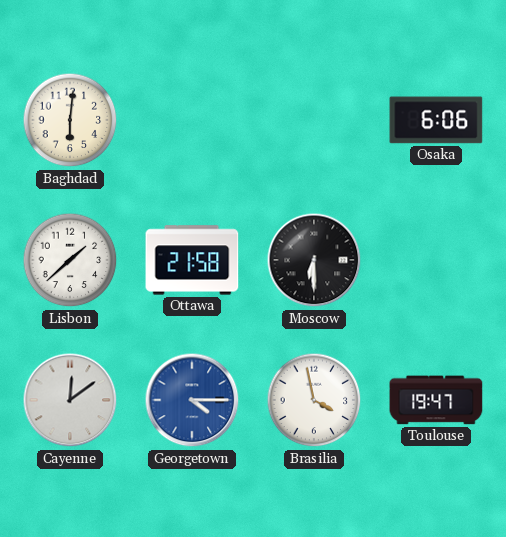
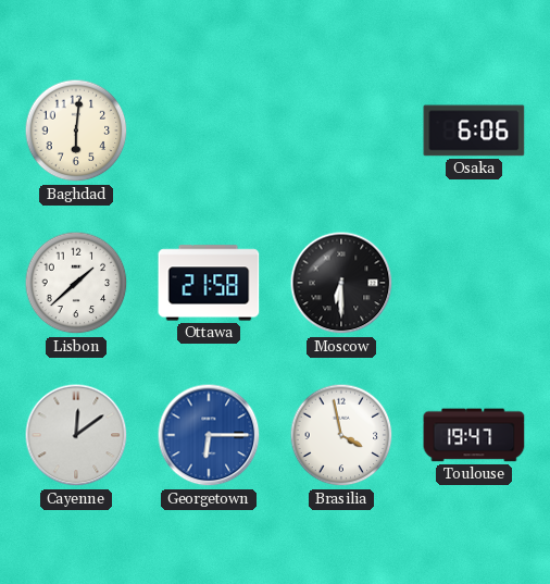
Georgetown: 4:15 -> 6:15
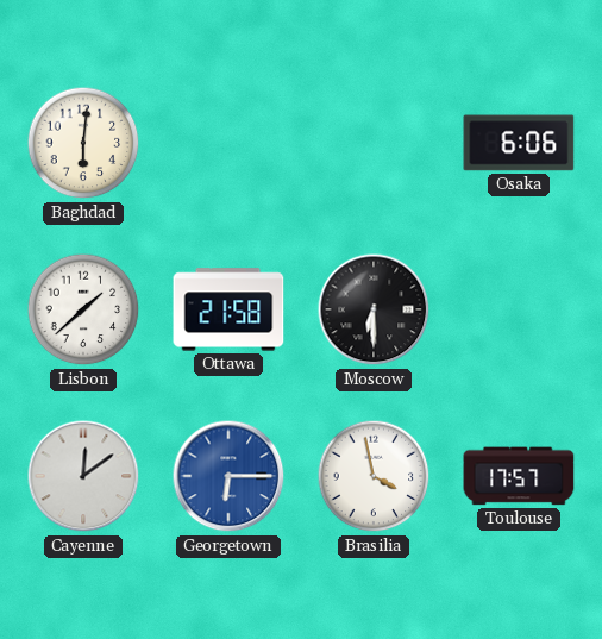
Toulouse: 19:47 -> 17:57
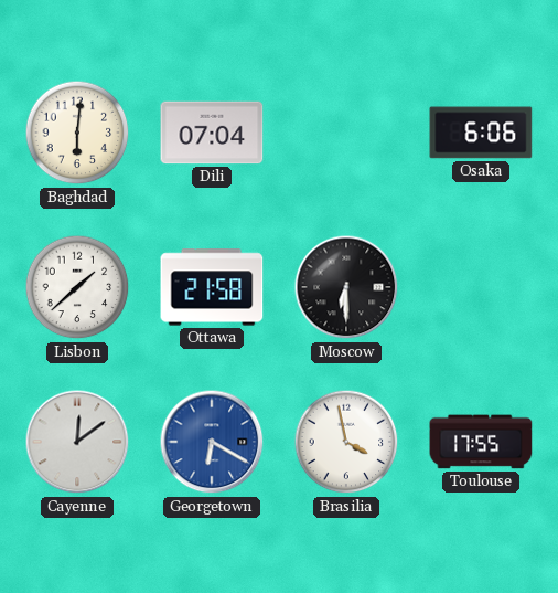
Dili: none -> 07:04
Georgetown: 6:15 -> 6:20
Toulouse: 17:57 -> 17:55
